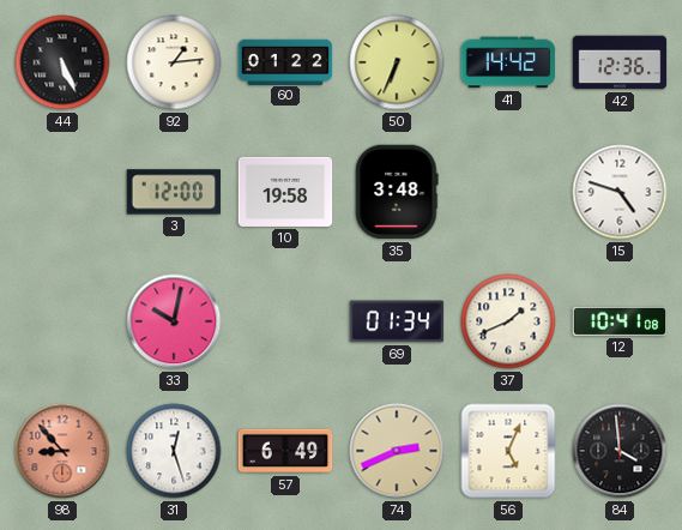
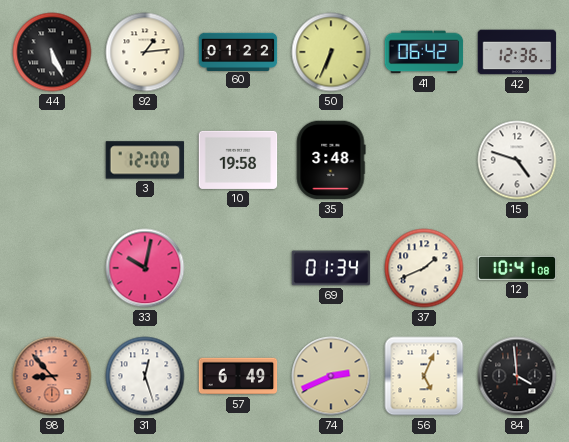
41: 14:42 -> 06:42
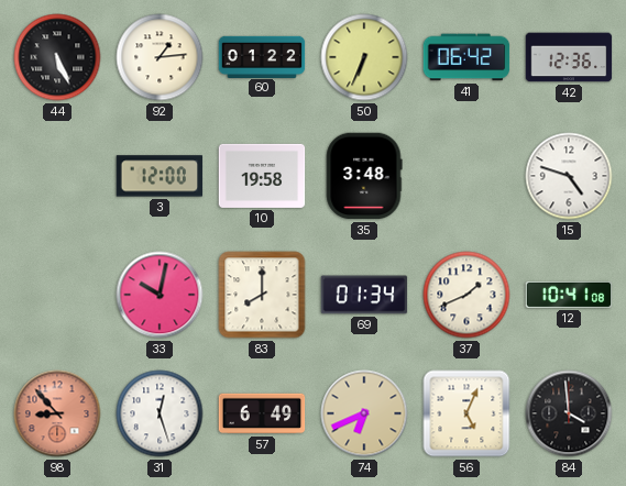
83: none -> 8:00
74: 2:41 -> 6:41
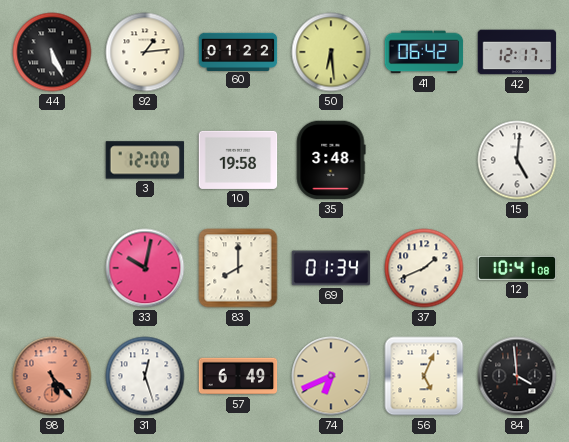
50: 6:34 -> 6:29
42: 12:36 -> 12:17
15: 4:48 -> 5:01
98: 8:53 -> 5:23
